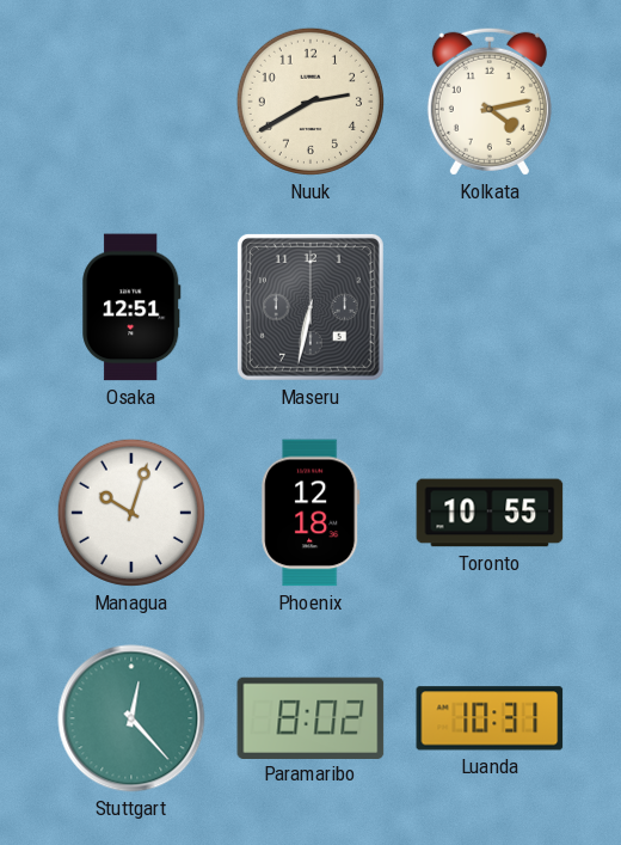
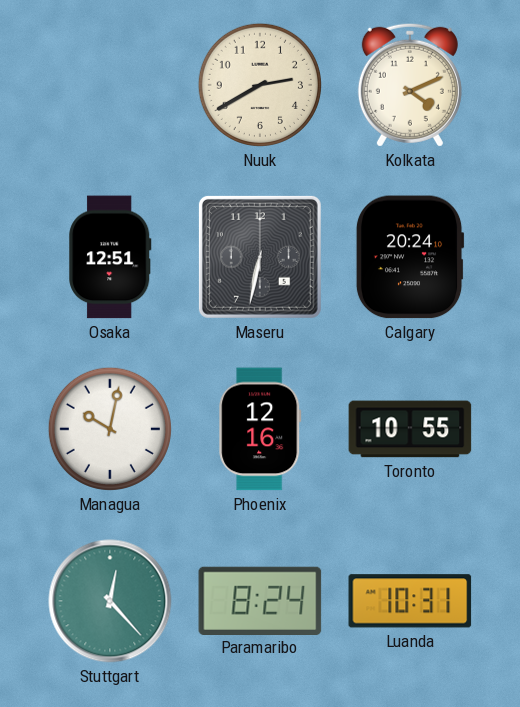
Kolkata: 4:13 -> 4:11
Calgary: none -> 20:24
Managua: 10:03 -> 10:02
Phoenix: 12:18 -> 12:16
Paramaribo: 8:02 -> 8:24
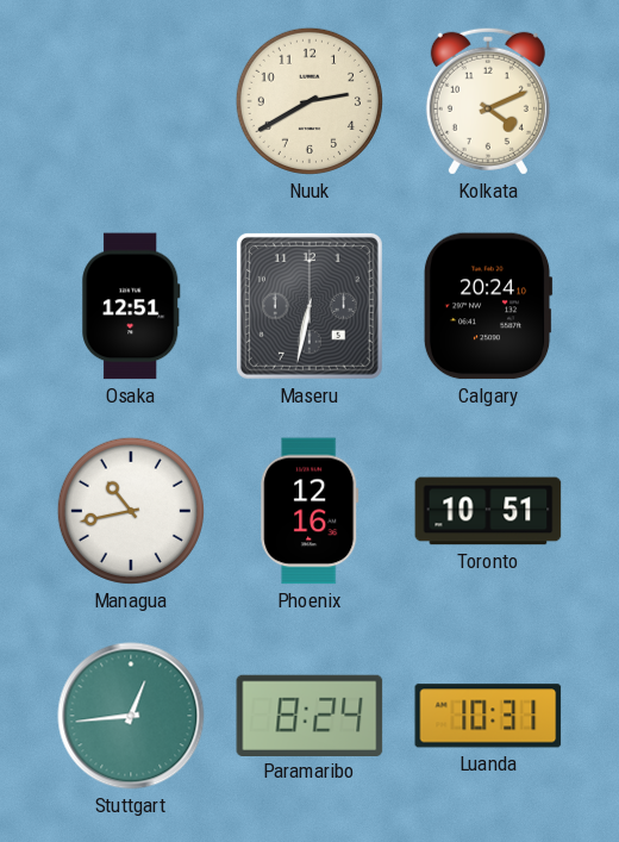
Managua: 10:02 -> 10:43
Toronto: 10:55 -> 10:51
Stuttgart: 12:23 -> 12:44
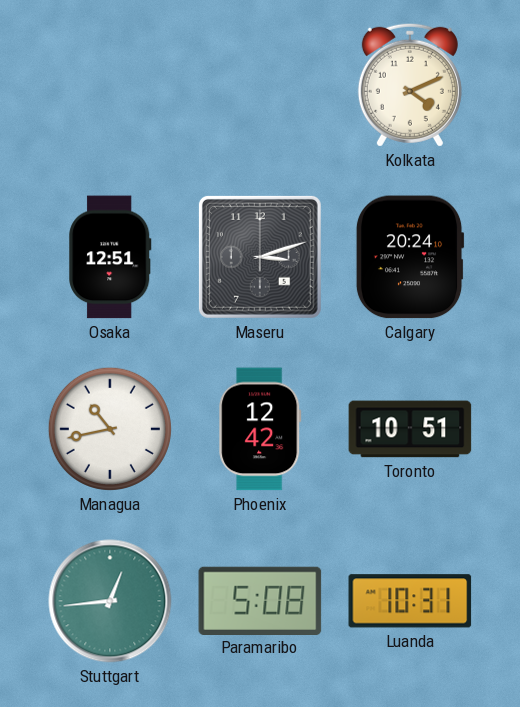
Nuuk: 2:40 -> none
Maseru: 6:32 -> 3:12
Phoenix: 12:16 -> 12:42
Paramaribo: 8:24 -> 5:08
